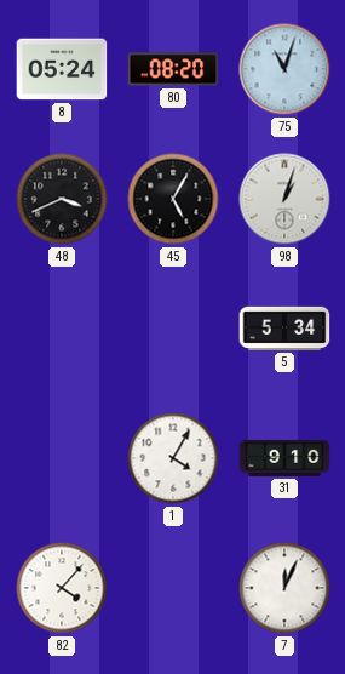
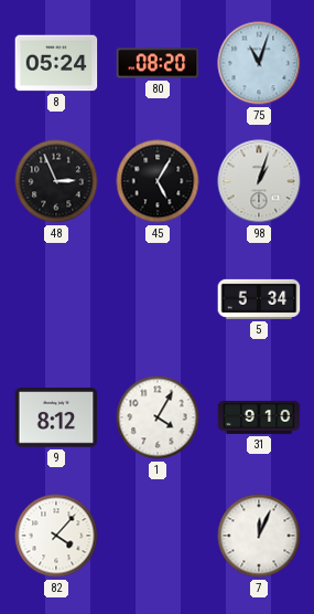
48: 3:41 -> 2:56
9: none -> 8:12
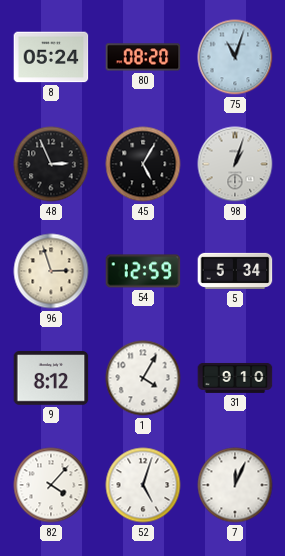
96: none -> 2:57
54: none -> 12:59
52: none -> 5:03
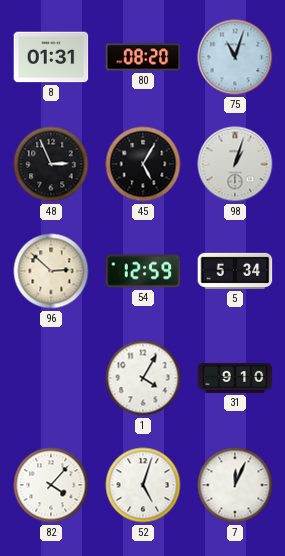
8: 05:24 -> 01:31
96: 2:57 -> 2:52
9: 8:12 -> none
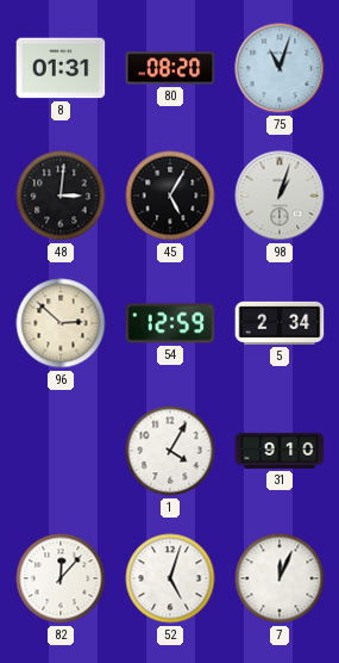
48: 2:56 -> 3:01
5: 5:34 -> 2:34
82: 4:07 -> 12:07
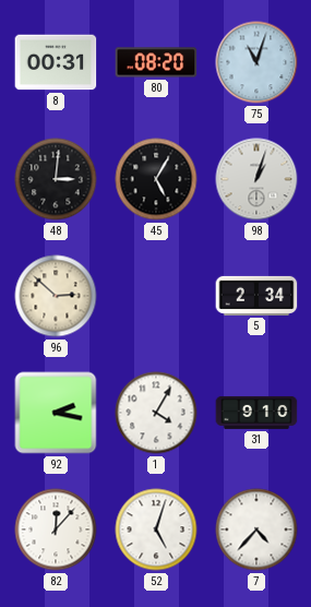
8: 01:31 -> 00:31
54: 12:59 -> none
92: none -> 2:17
7: 12:04 -> 4:37
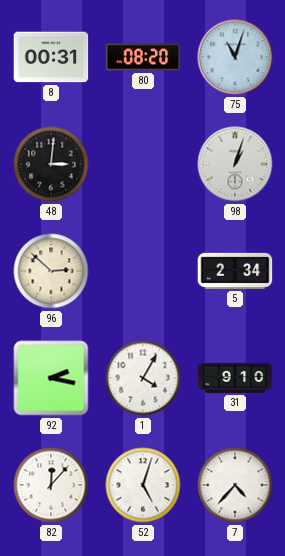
45: 5:05 -> none
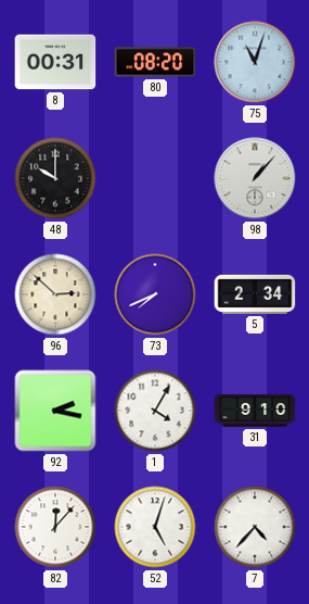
48: 3:01 -> 10:00
98: 1:03 -> 1:07
73: none -> 7:41
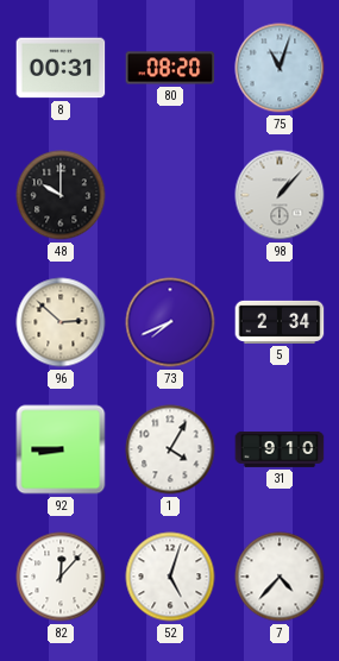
92: 2:17 -> 8:45
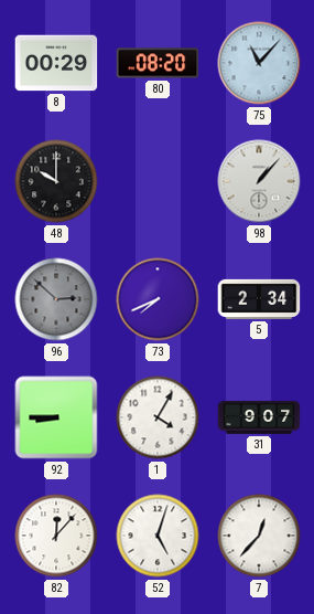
8: 00:31 -> 00:29
75: 11:03 -> 11:07
96 dial: cream -> grey
31: 9:10 -> 9:07
7: 4:37 -> 12:37
